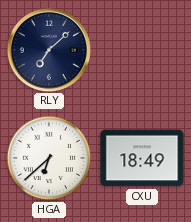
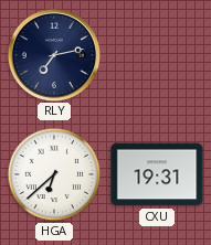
RLY: 7:08 -> 7:13
CXU: 18:49 -> 19:31
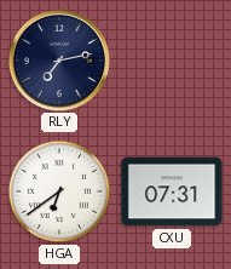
HGA: 6:38 -> 6:39
CXU: 19:31 -> 07:31
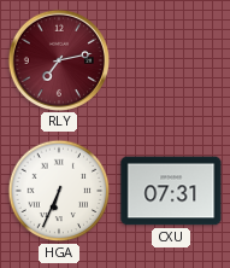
RLY dial: navy -> burgundy
HGA: 6:39 -> 6:34
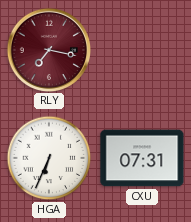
RLY: 7:13 -> 7:17
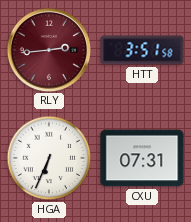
RLY: 7:17 -> 2:44
HTT: none -> 3:51
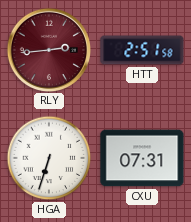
HTT: 3:51 -> 2:51
HGA: 6:34 -> 6:33
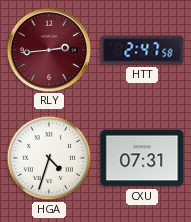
HTT: 2:51 -> 2:47
HGA: 6:33 -> 4:33
